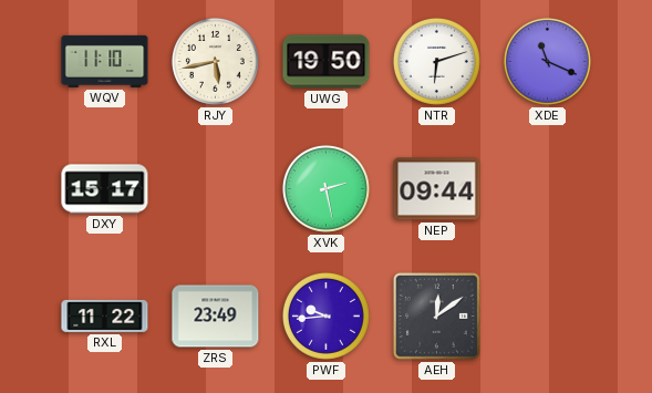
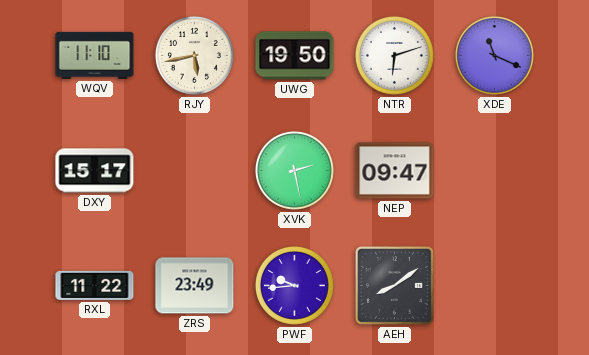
NEP: 09:44 -> 09:47
AEH: 12:09 -> 8:09
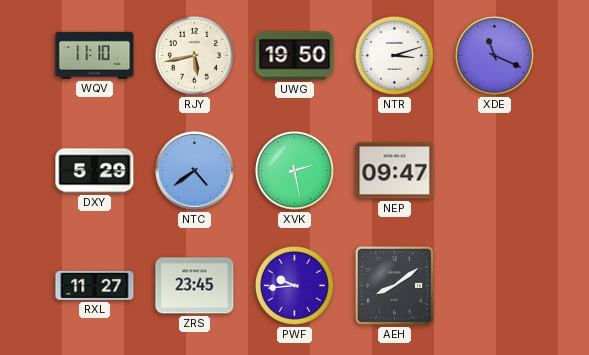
NTR: 6:12 -> 3:12
DXY: 15:17 -> 5:29
NTC: none -> 4:39
RXL: 11:22 -> 11:27
ZRS: 23:49 -> 23:45
